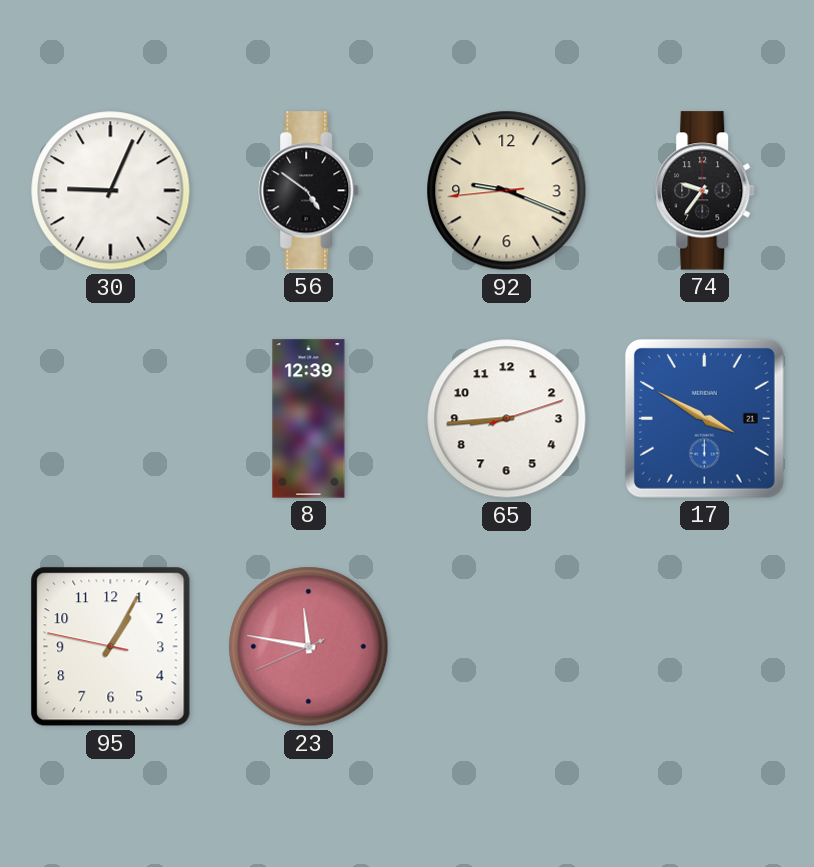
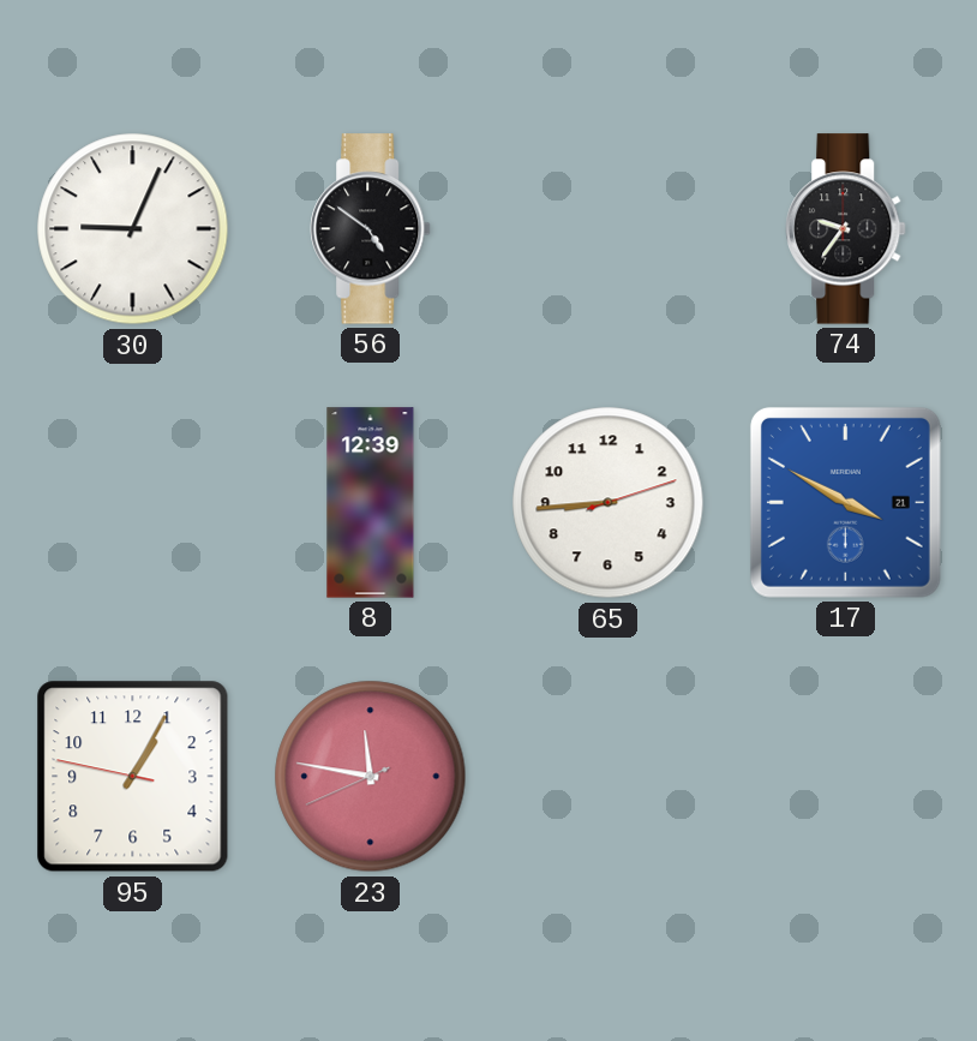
92: 9:18 -> none
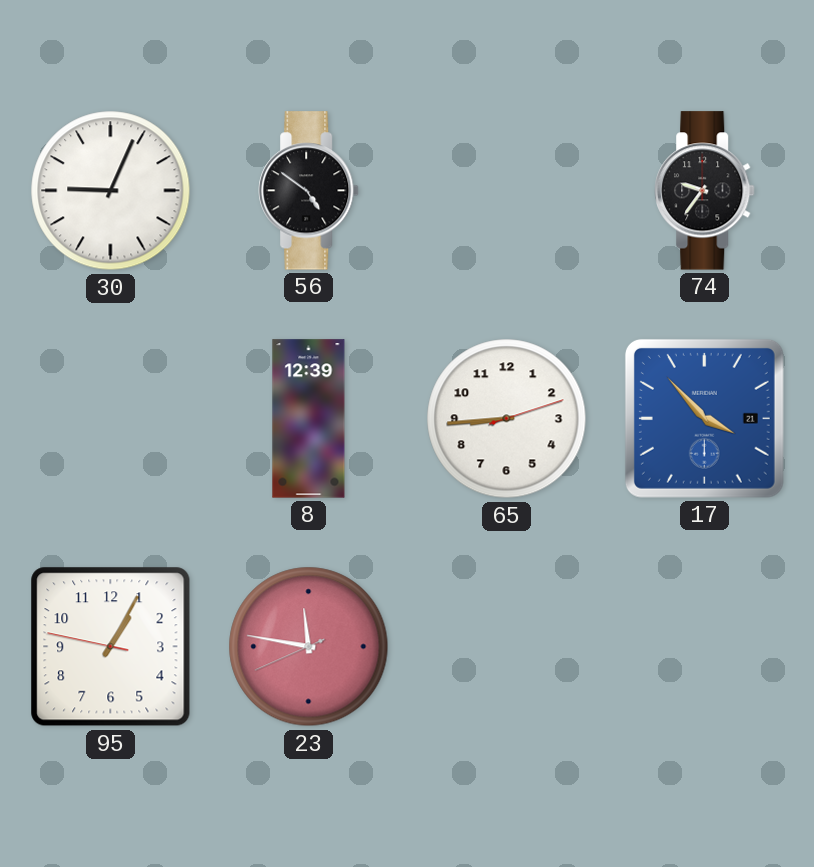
17: 3:50 -> 3:53
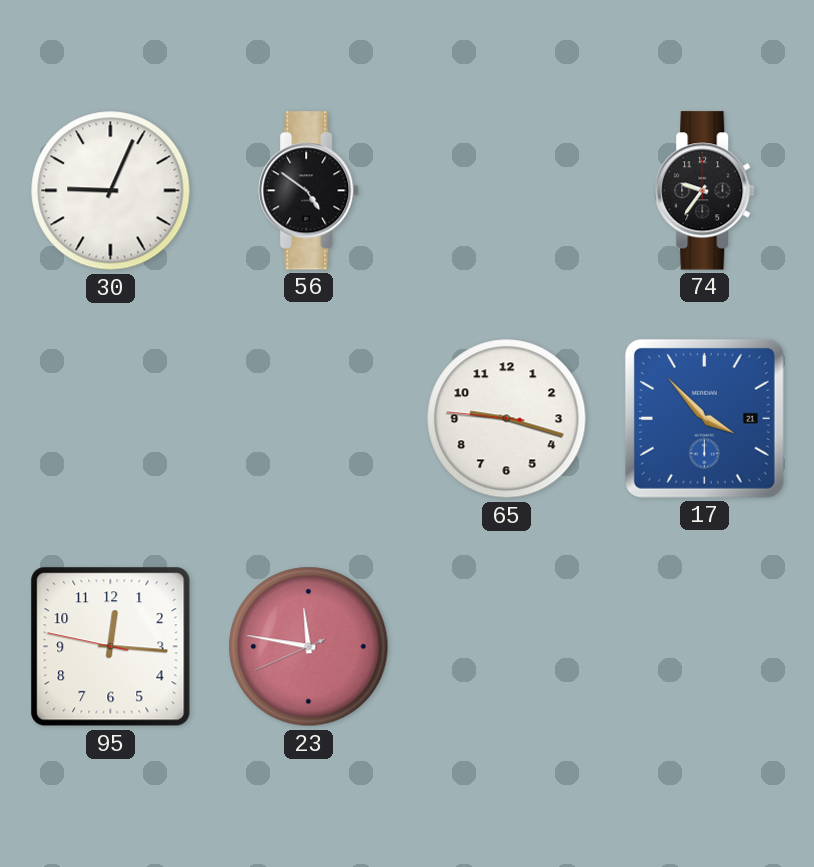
8: 12:39 -> none
65: 8:44 -> 9:17
95: 1:04 -> 12:15
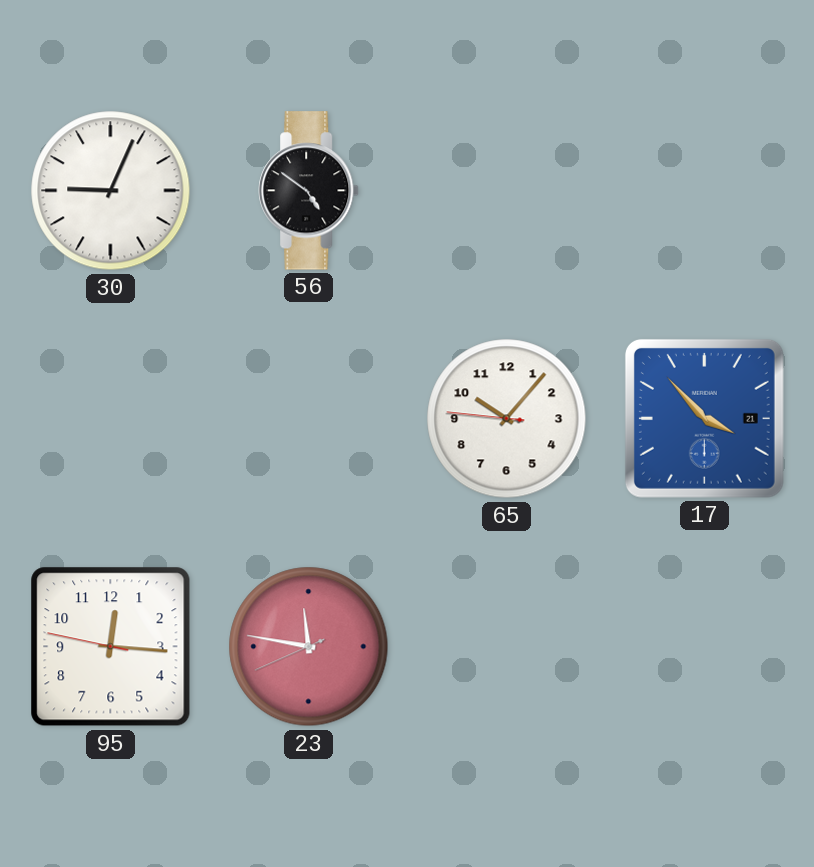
74: 9:36 -> none
65: 9:17 -> 10:06
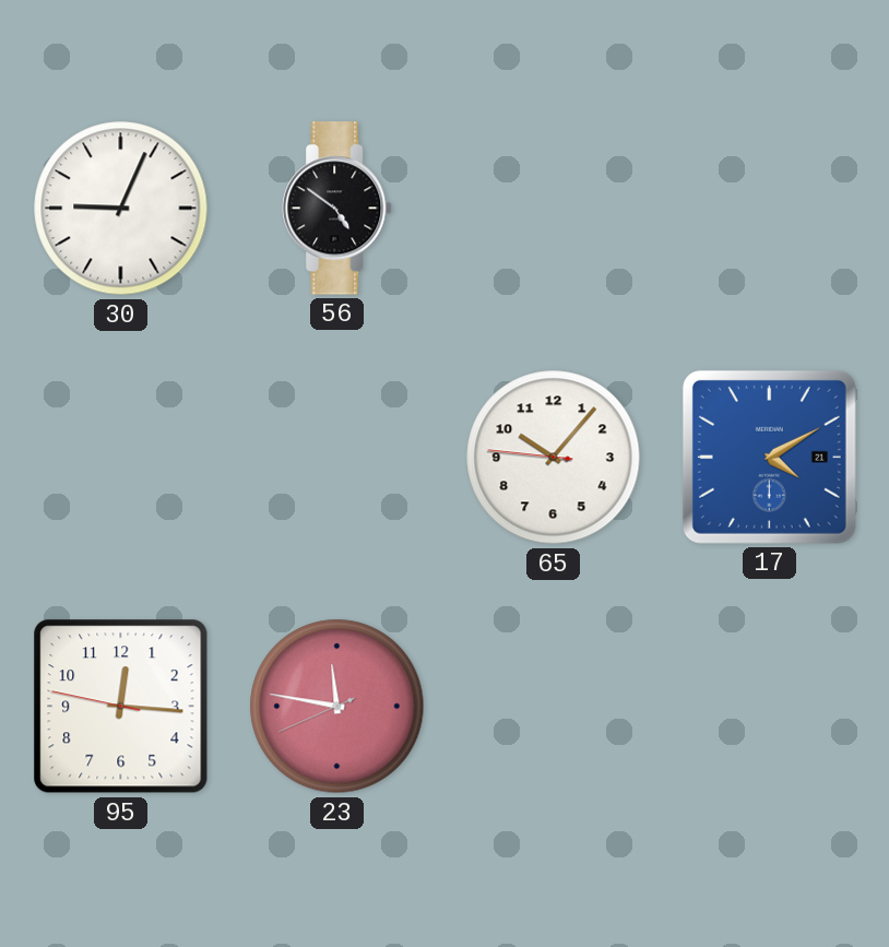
17: 3:53 -> 4:10
